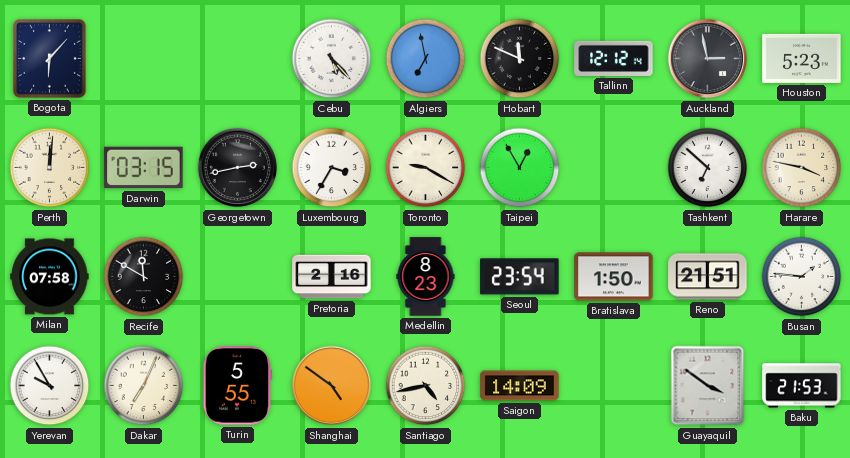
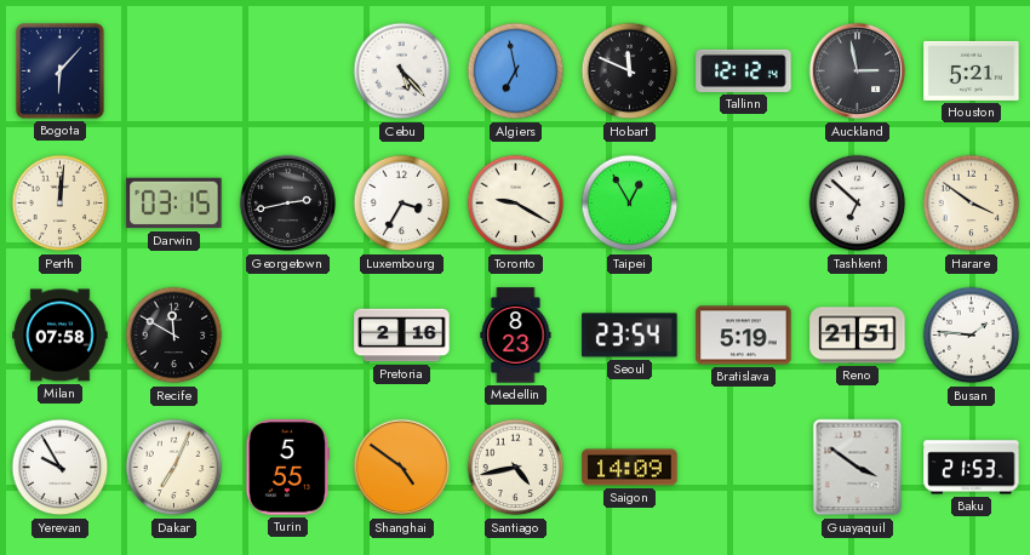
Houston: 5:23 -> 5:21
Harare: 3:47 -> 3:51
Bratislava: 1:50 -> 5:19
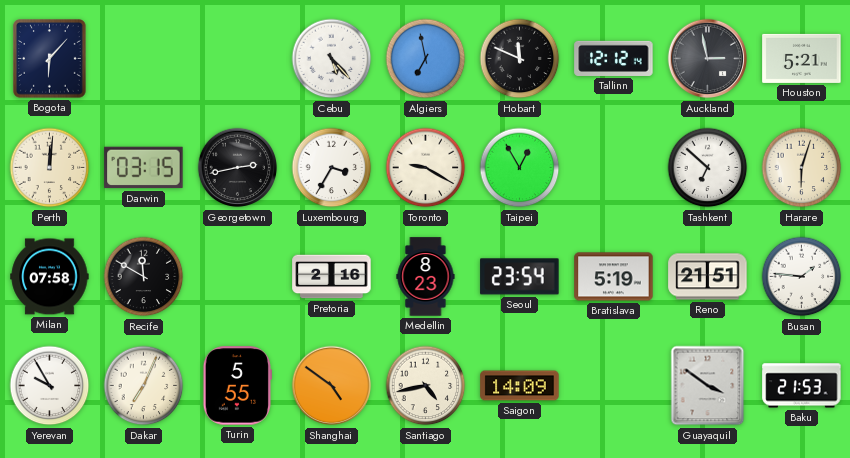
Harare: 3:51 -> 6:03
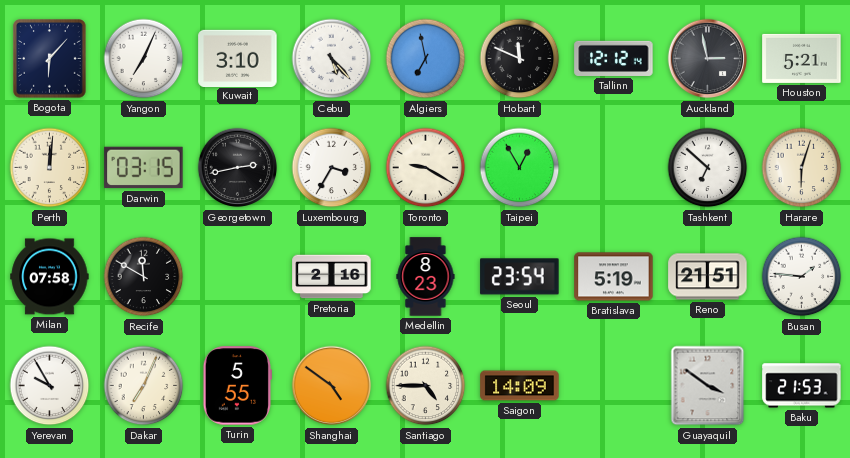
Yangon: none -> 7:04
Kuwait: none -> 3:10
Santiago: 4:43 -> 4:45
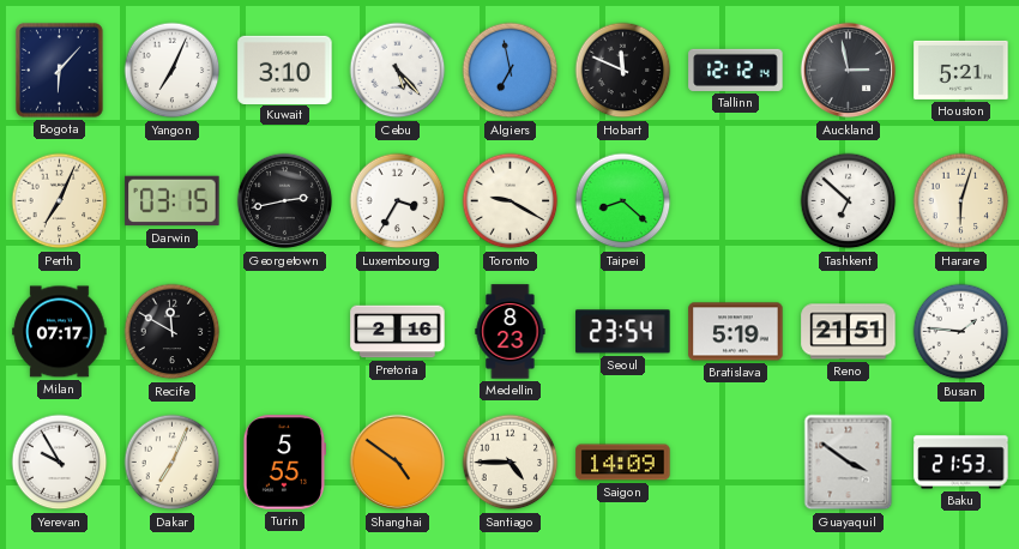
Perth: 12:01 -> 7:04
Taipei: 12:55 -> 8:22
Milan: 07:58 -> 07:17
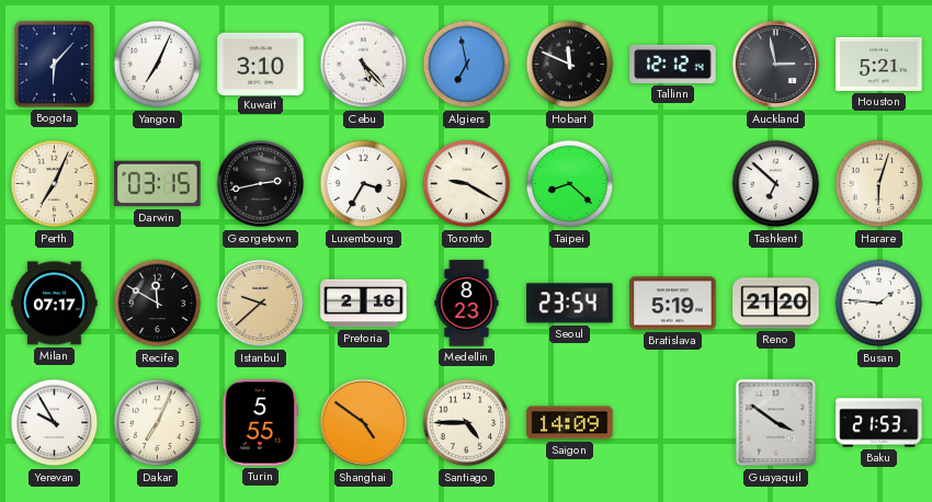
Istanbul: none -> 9:38
Reno: 21:51 -> 21:20
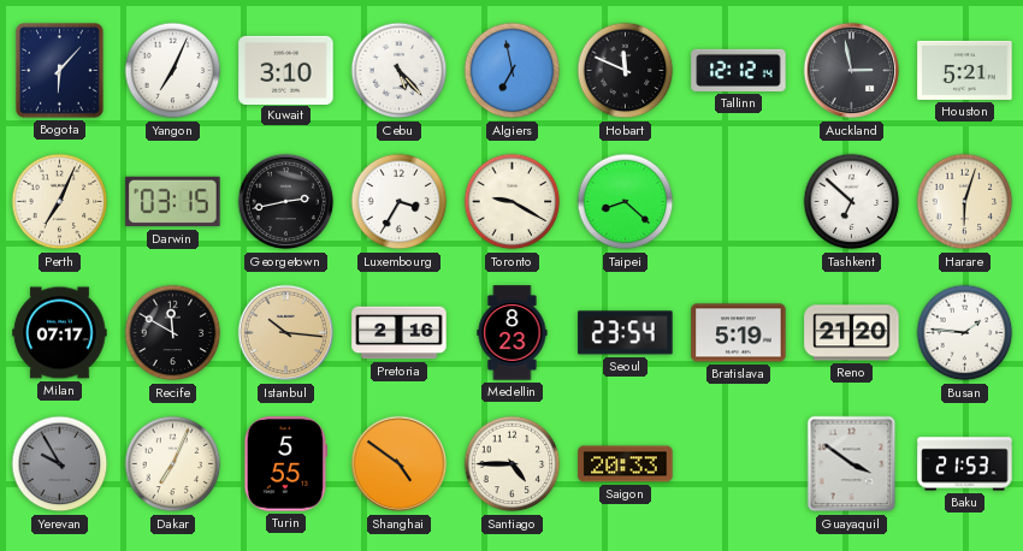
Istanbul: 9:38 -> 10:16
Yerevan dial: white -> grey
Saigon: 14:09 -> 20:33
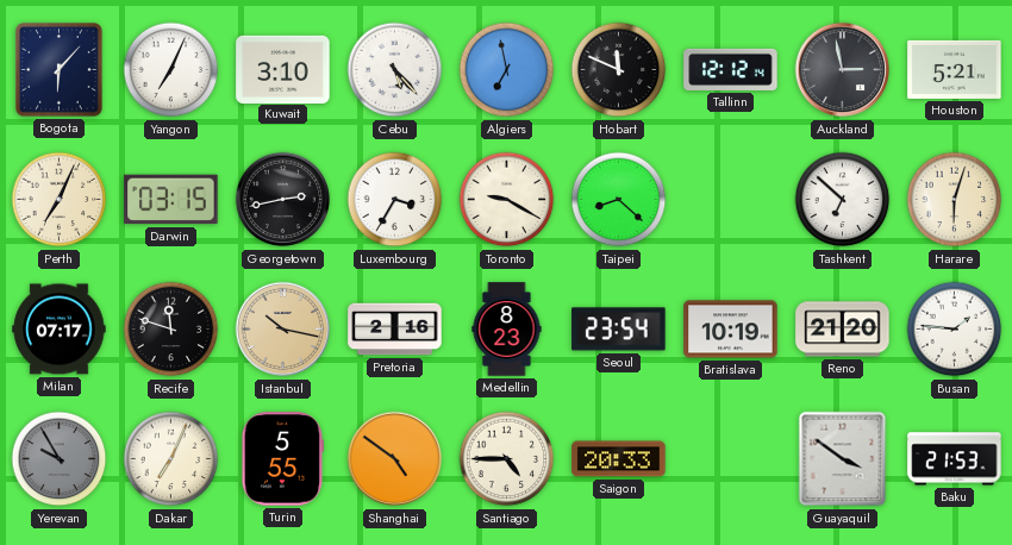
Recife: 11:50 -> 11:48
Istanbul: 10:16 -> 10:17
Bratislava: 5:19 -> 10:19
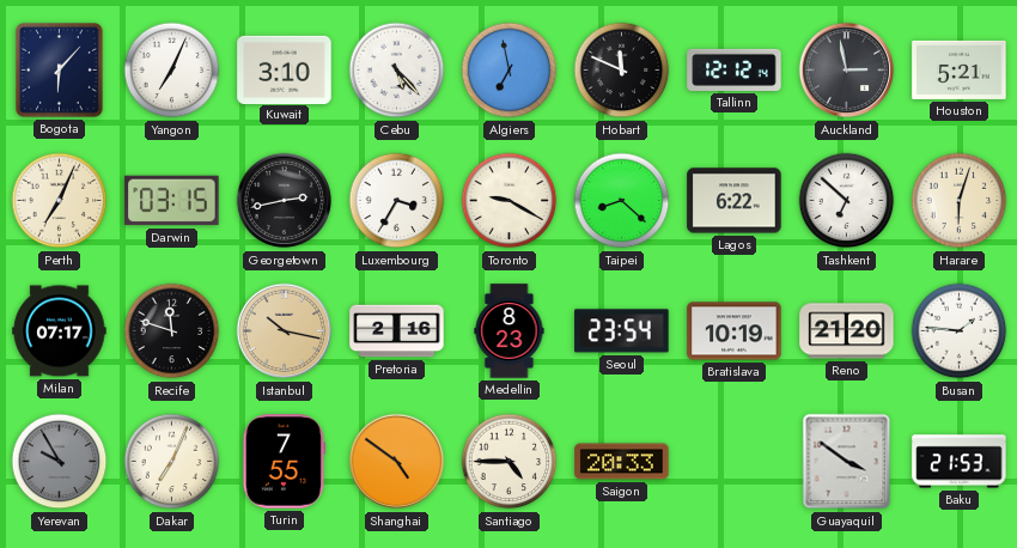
Lagos: none -> 6:22
Turin: 5:55 -> 7:55
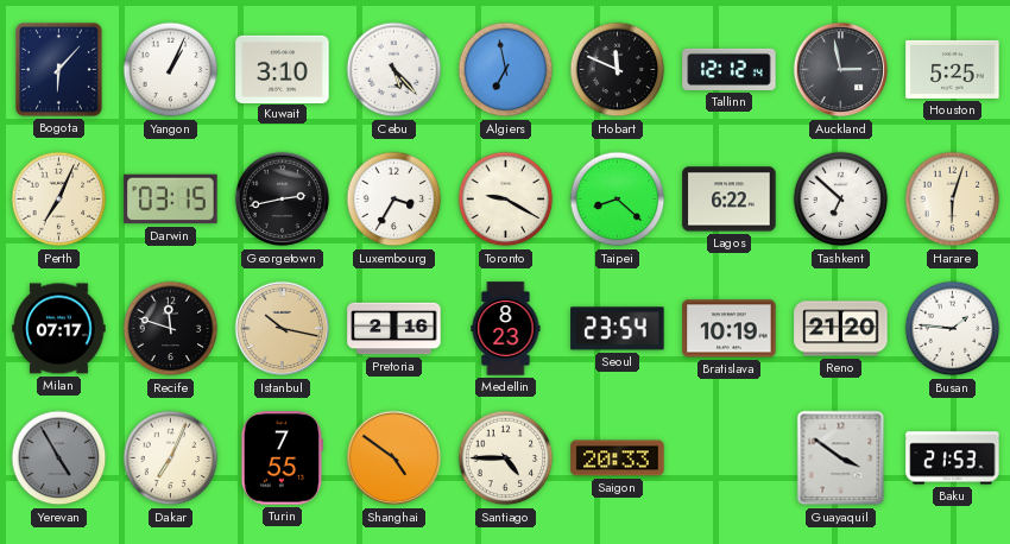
Yangon: 7:04 -> 1:04
Houston: 5:21 -> 5:25
Yerevan: 9:55 -> 4:55
